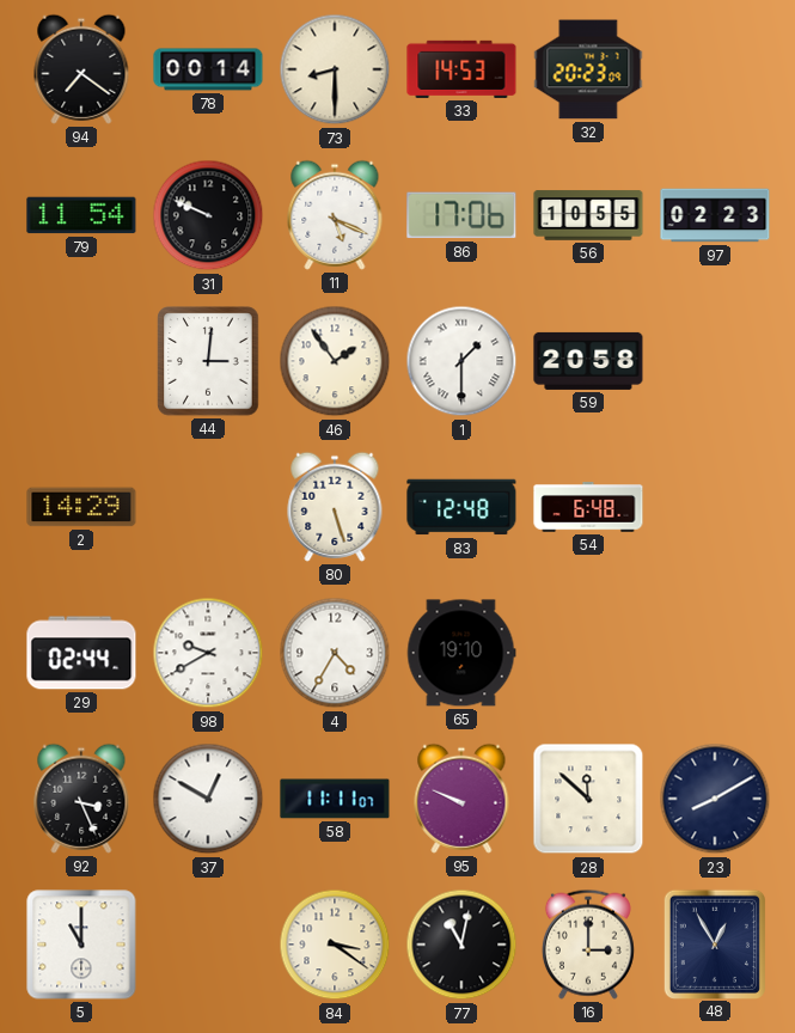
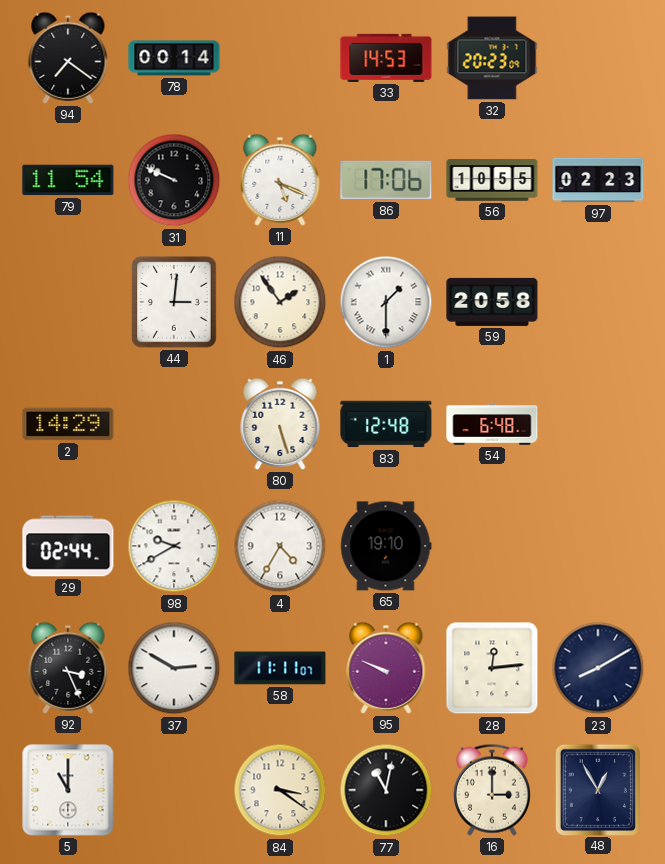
73: 8:30 -> none
37: 12:50 -> 2:50
28: 11:52 -> 12:14
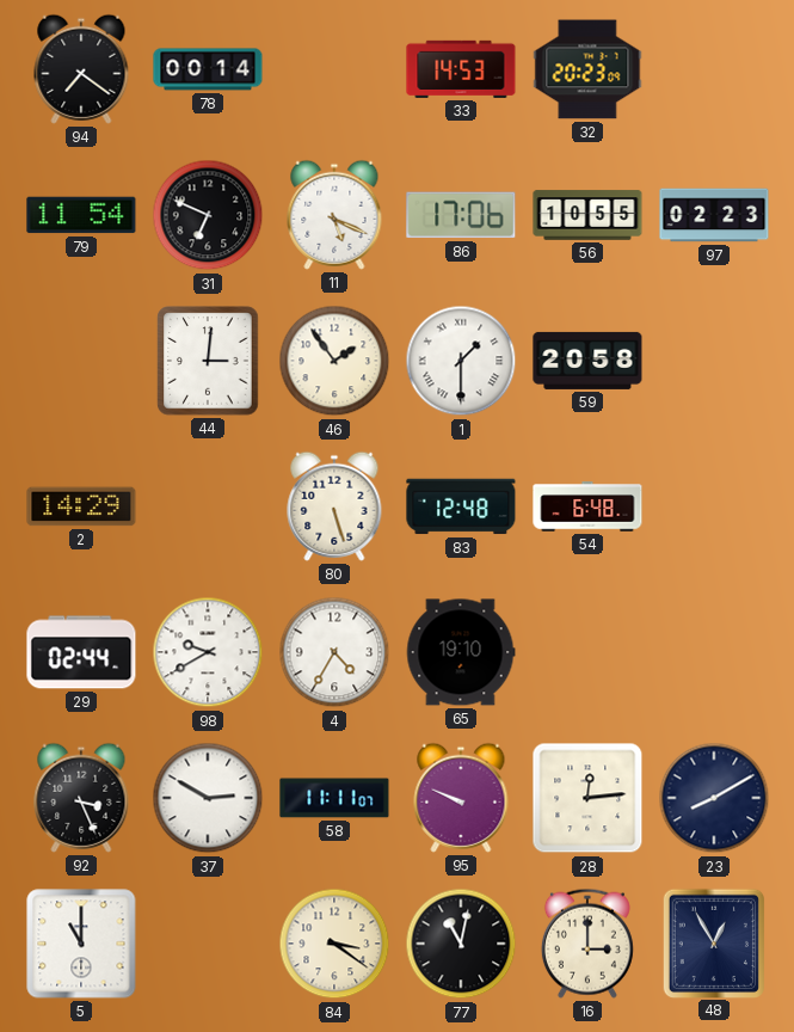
31: 9:49 -> 6:49
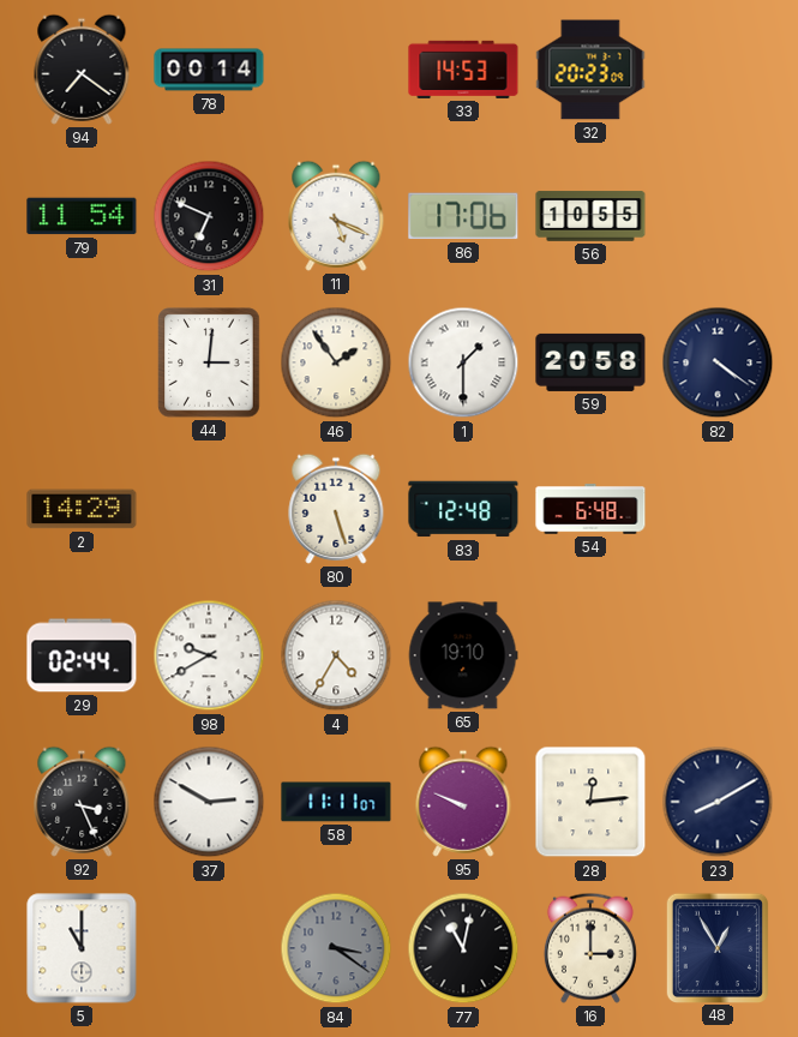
97: 02:23 -> none
82: none -> 4:21
84 dial: cream -> grey
